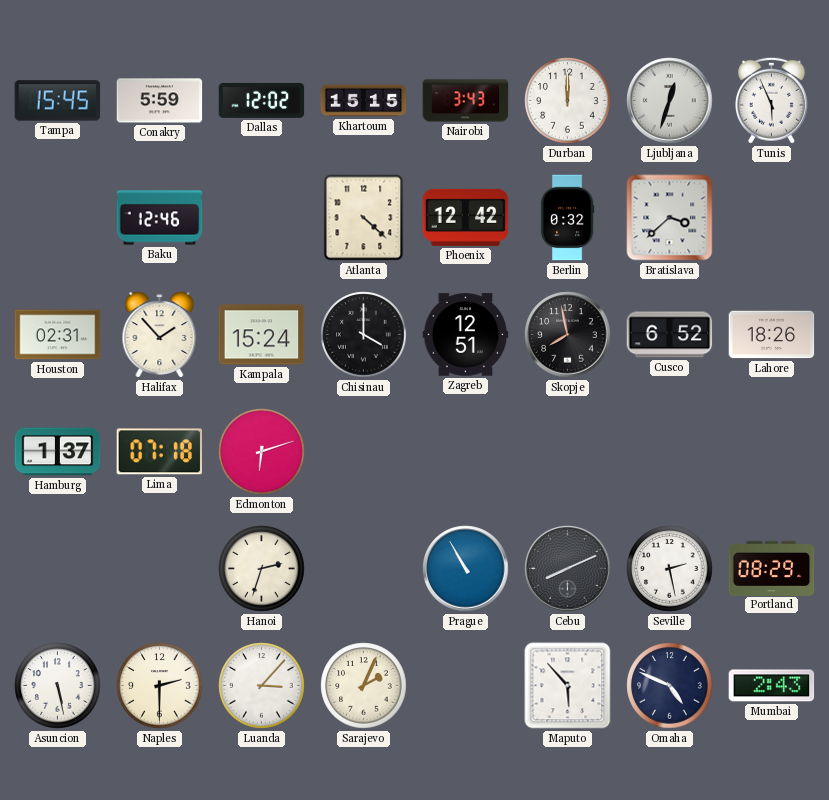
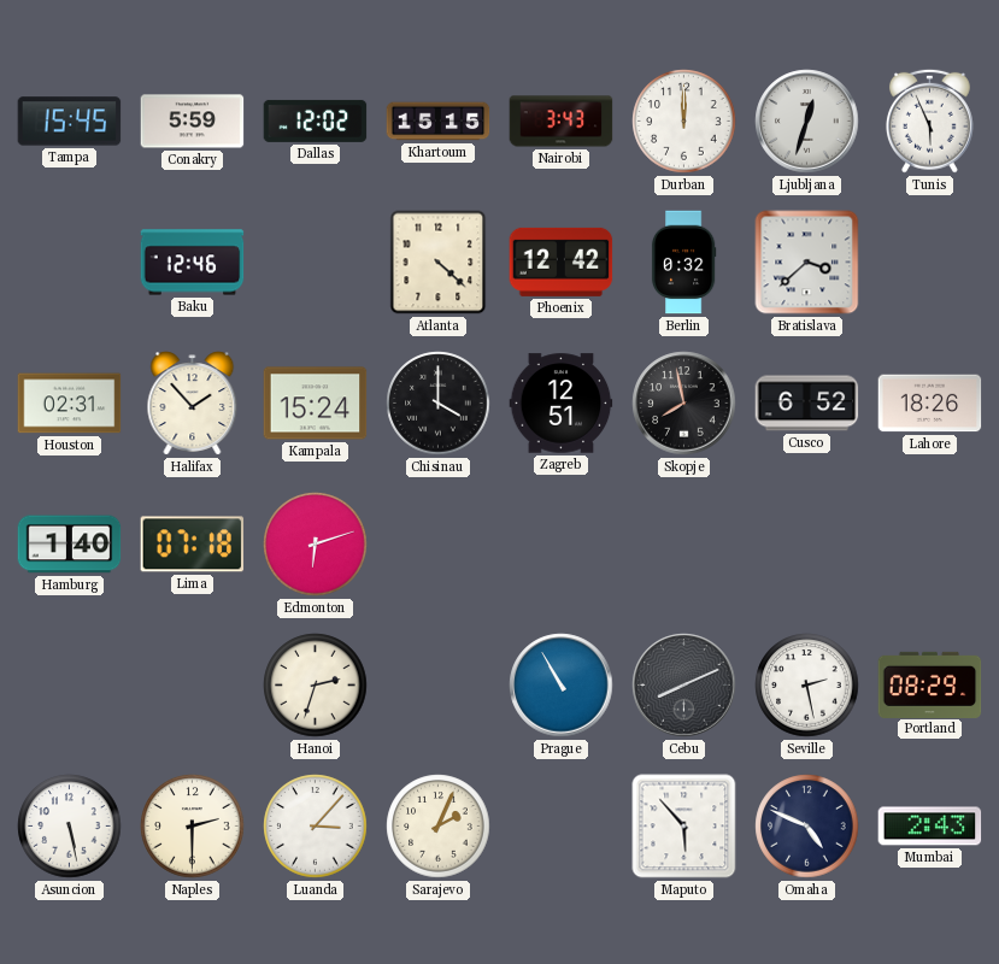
Hamburg: 1:37 -> 1:40
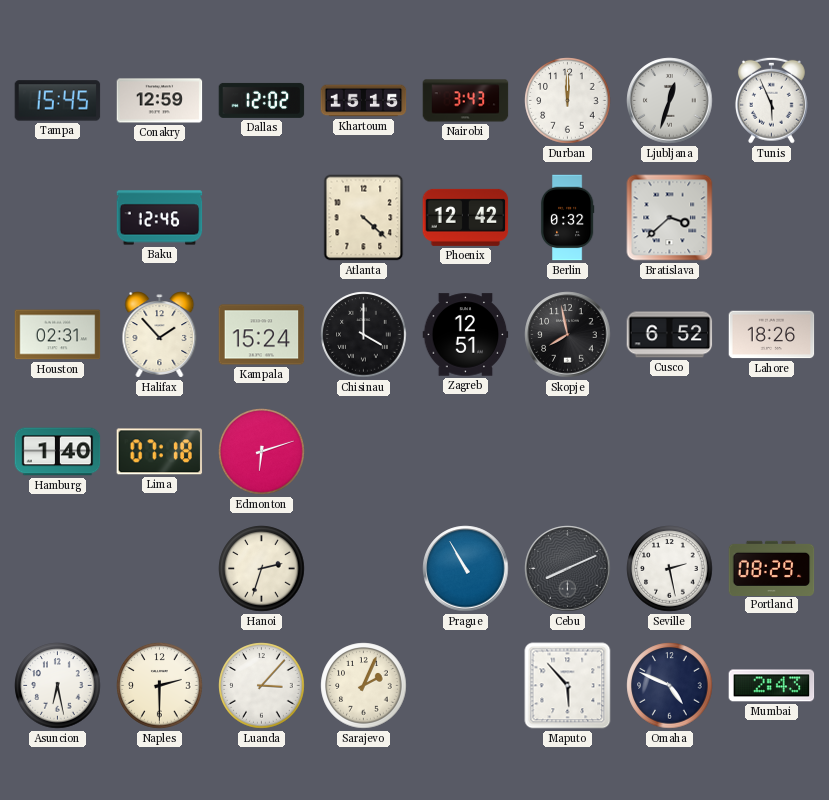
Conakry: 5:59 -> 12:59
Asuncion: 5:28 -> 6:28
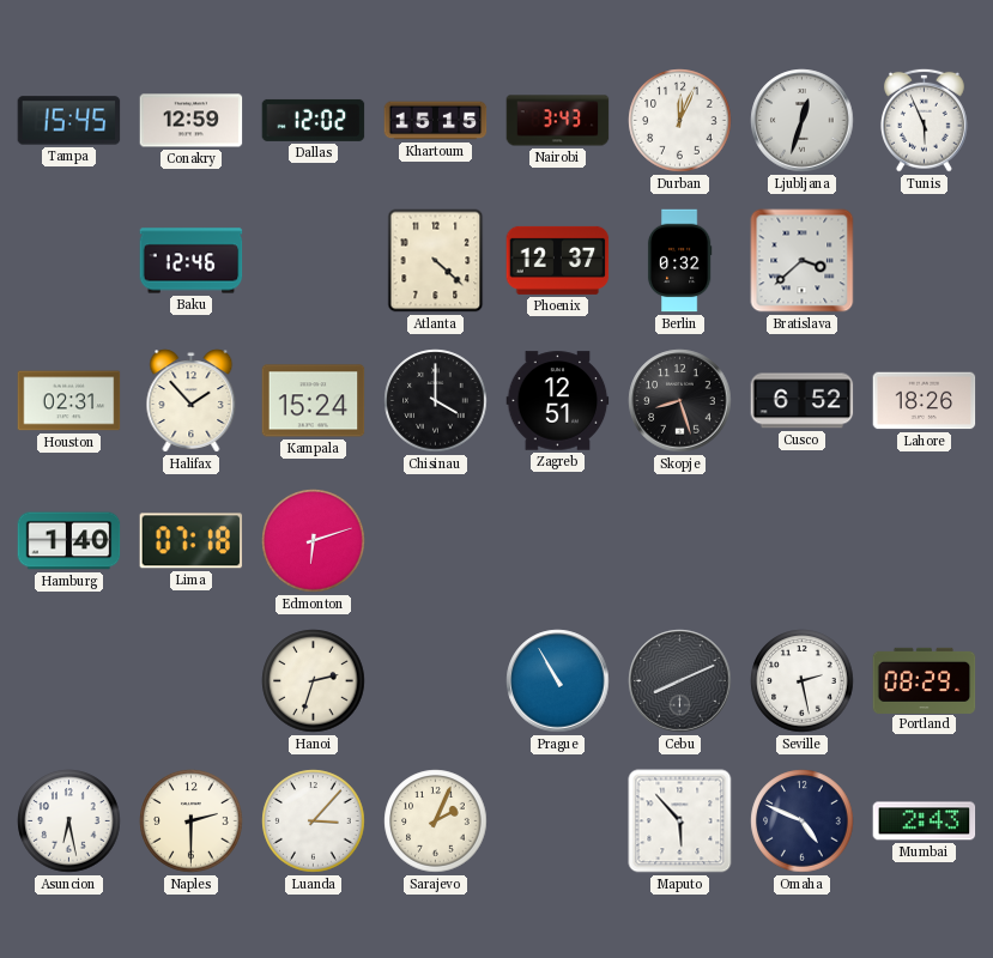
Durban: 12:00 -> 12:04
Phoenix: 12:42 -> 12:37
Skopje: 7:58 -> 8:27
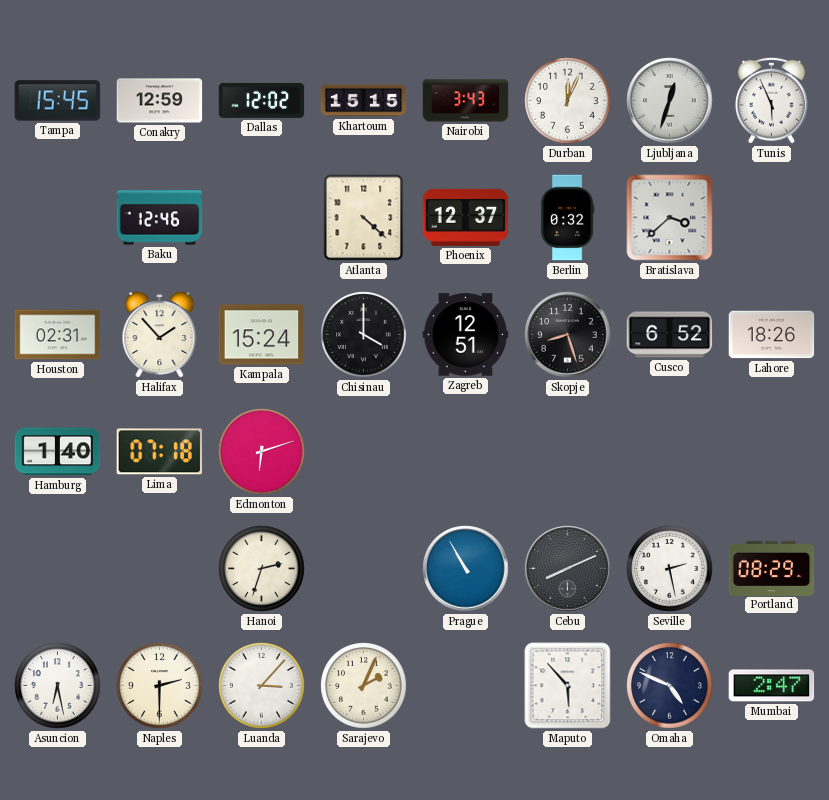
Mumbai: 2:43 -> 2:47
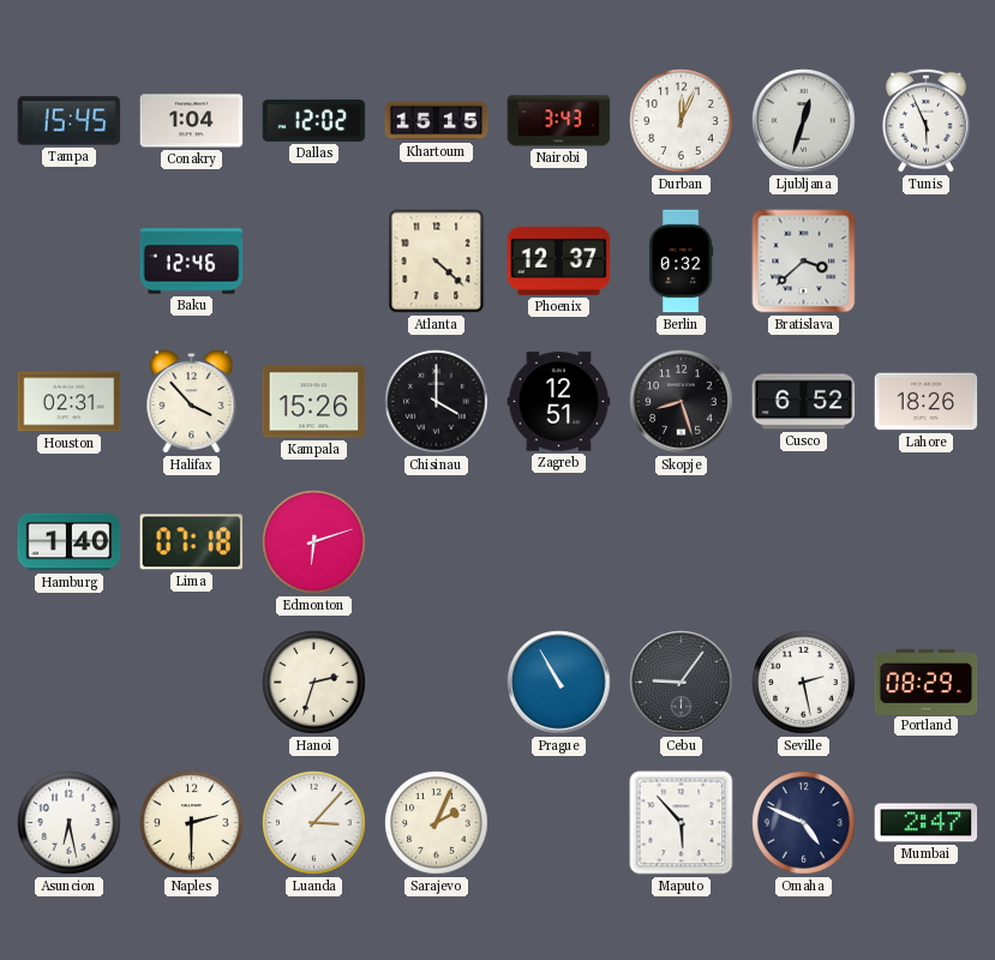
Conakry: 12:59 -> 1:04
Halifax: 1:53 -> 3:53
Kampala: 15:24 -> 15:26
Cebu: 8:11 -> 9:06
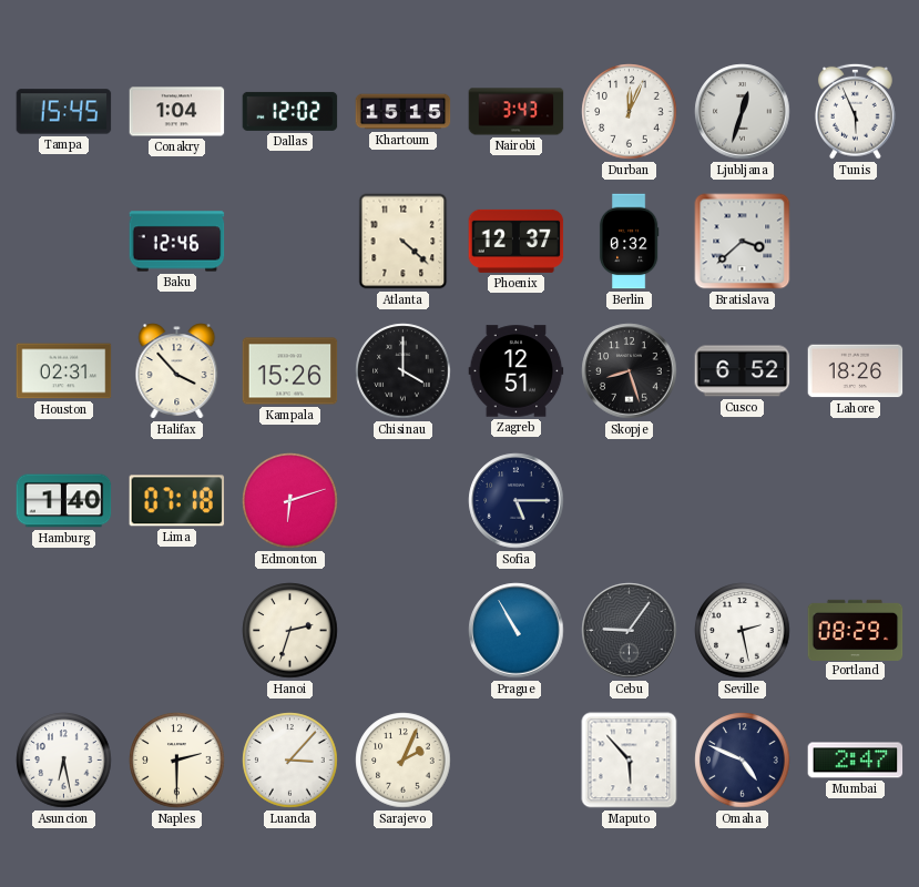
Sofia: none -> 5:15
